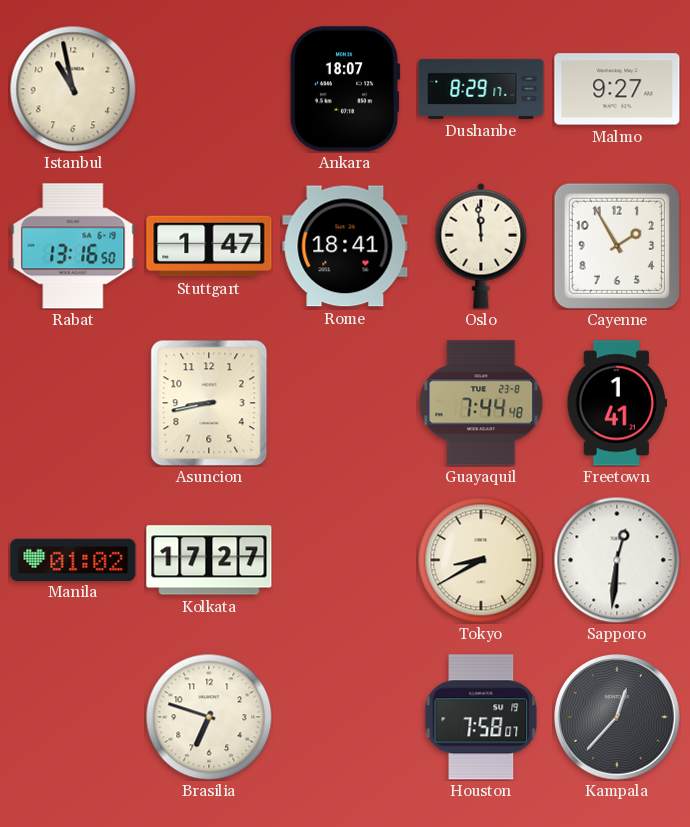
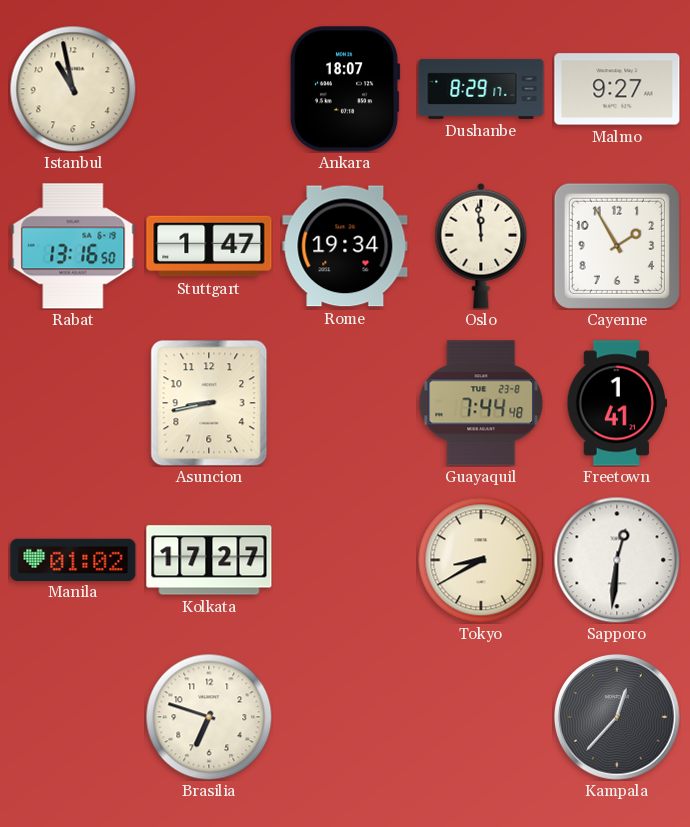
Rome: 18:41 -> 19:34
Houston: 7:58 -> none
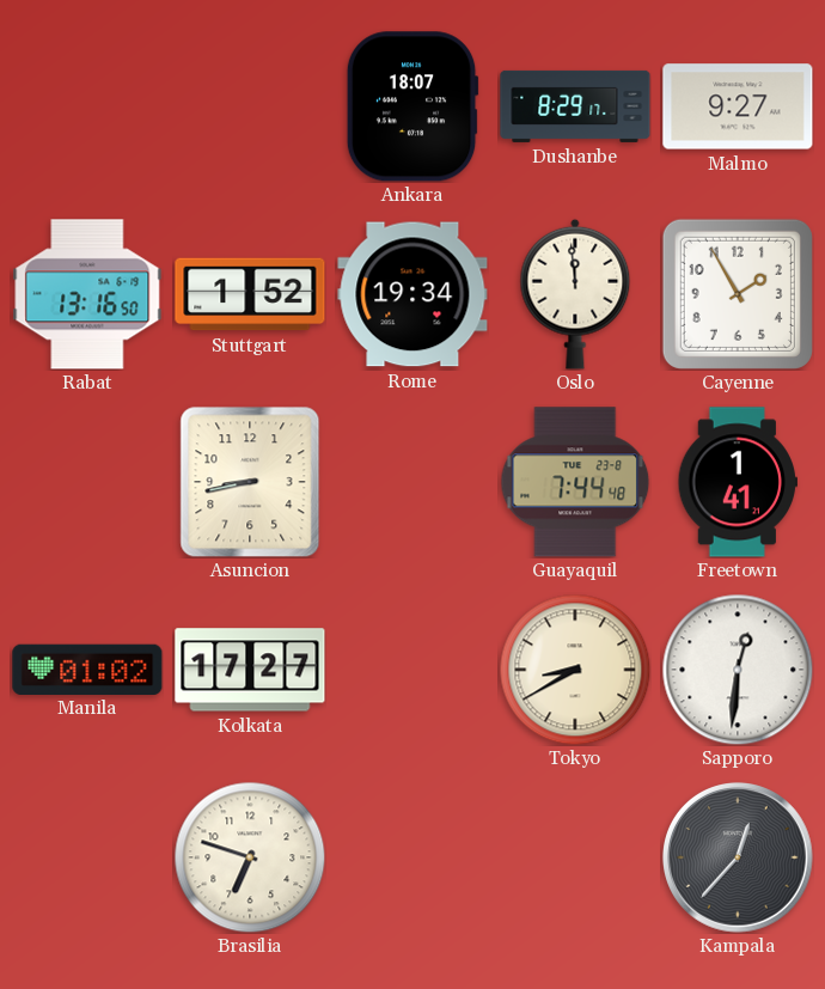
Istanbul: 10:58 -> none
Stuttgart: 1:47 -> 1:52
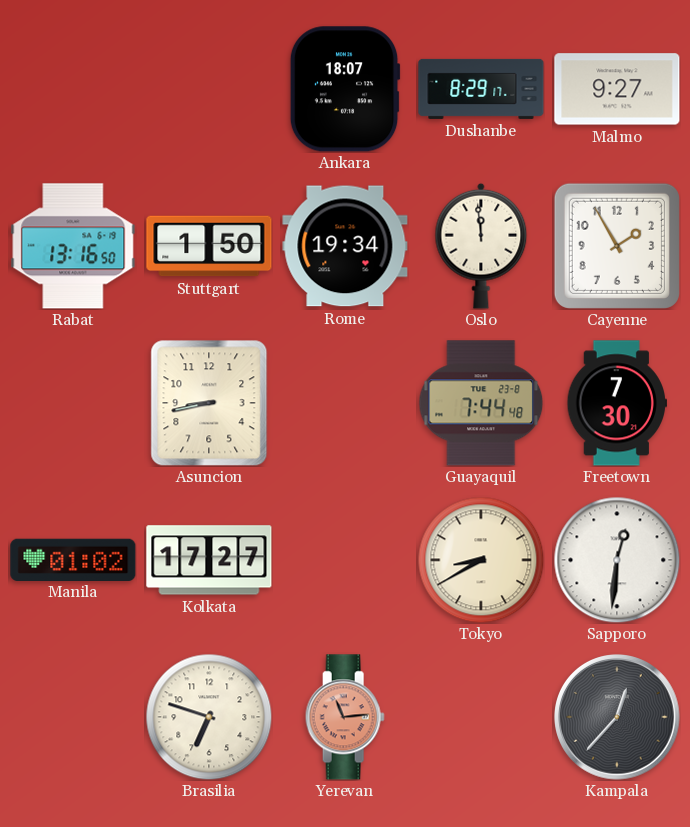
Stuttgart: 1:52 -> 1:50
Freetown: 1:41 -> 7:30
Yerevan: none -> 11:14
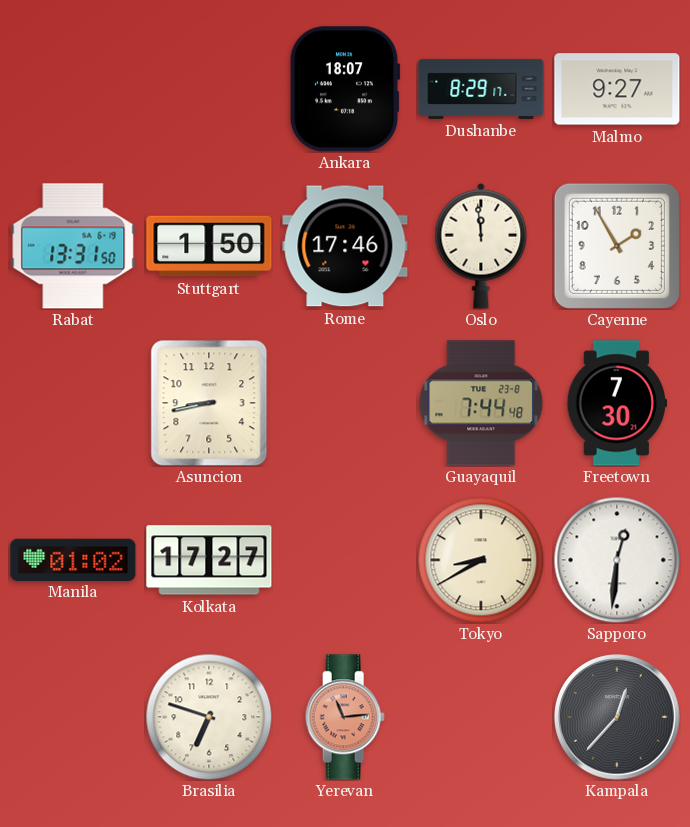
Rabat: 13:16 -> 13:31
Rome: 19:34 -> 17:46
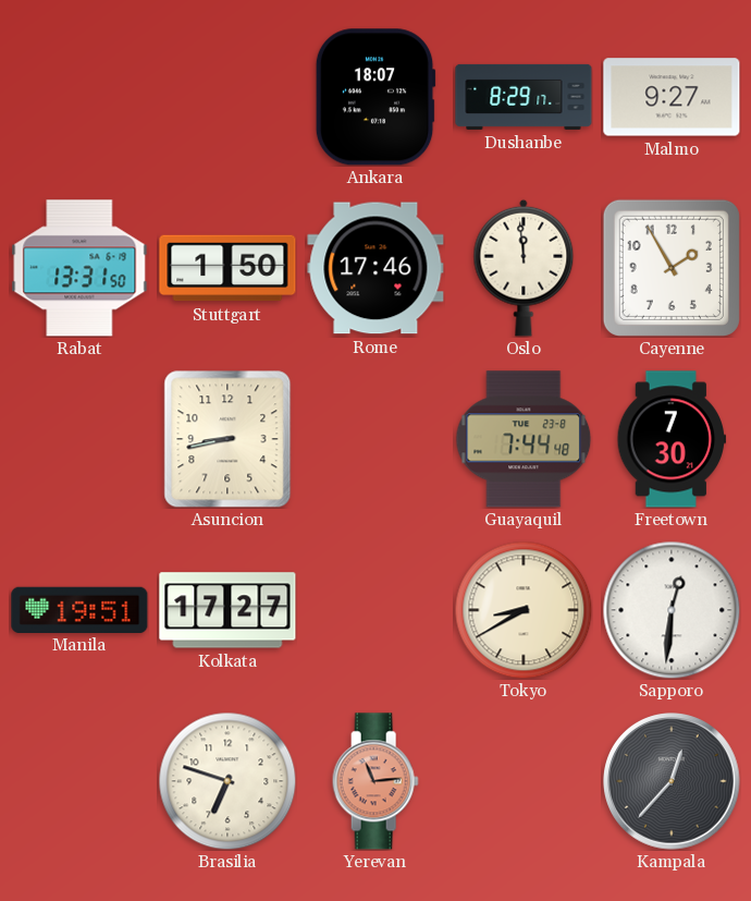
Manila: 01:02 -> 19:51
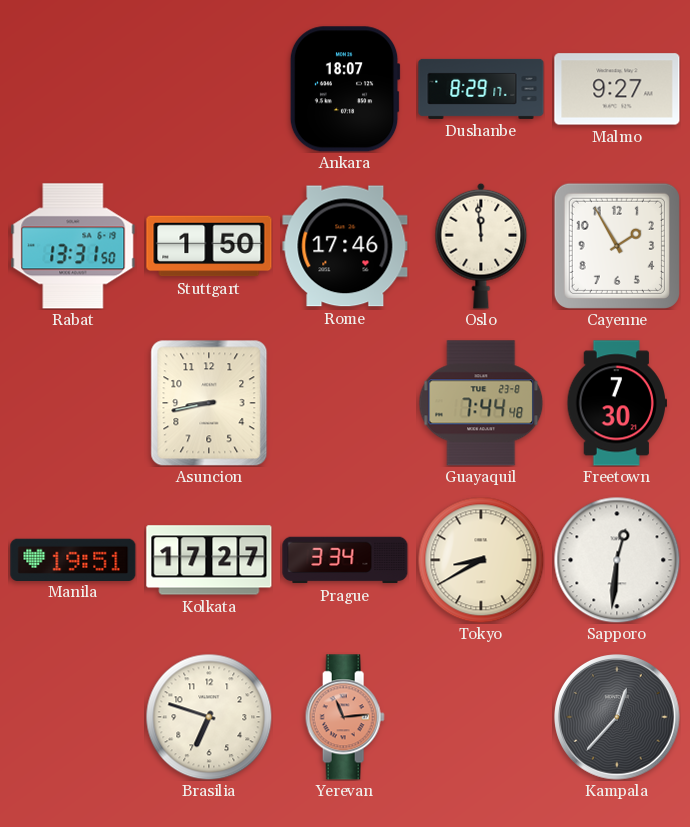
Prague: none -> 3:34
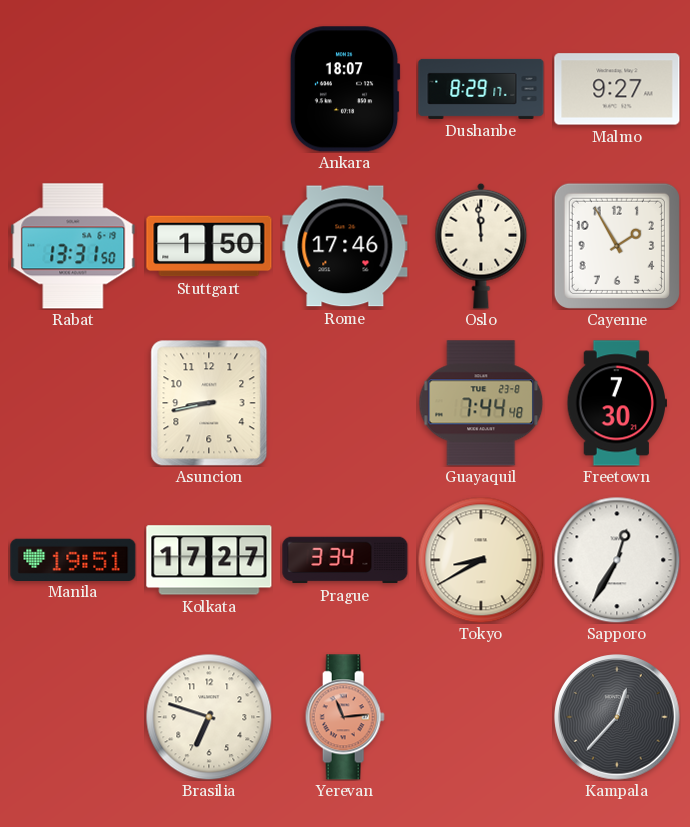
Sapporo: 12:31 -> 12:35
